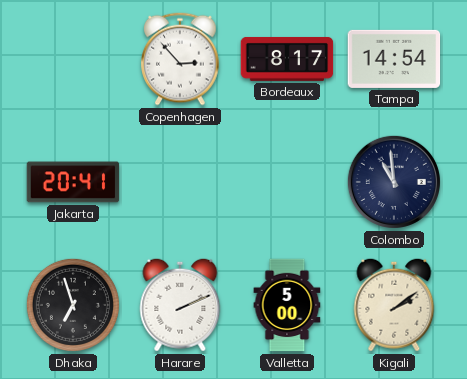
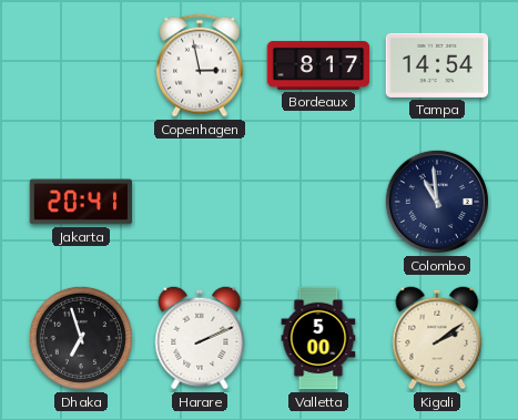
Copenhagen: 2:53 -> 2:58
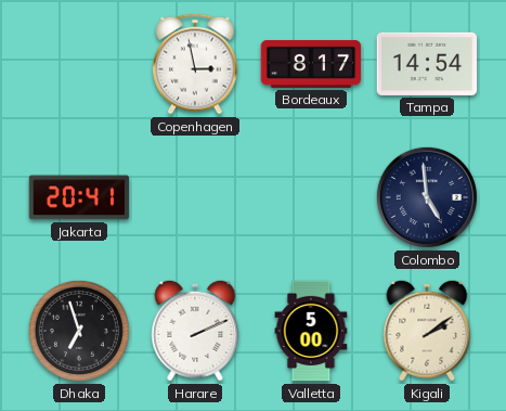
Colombo: 10:59 -> 4:59
